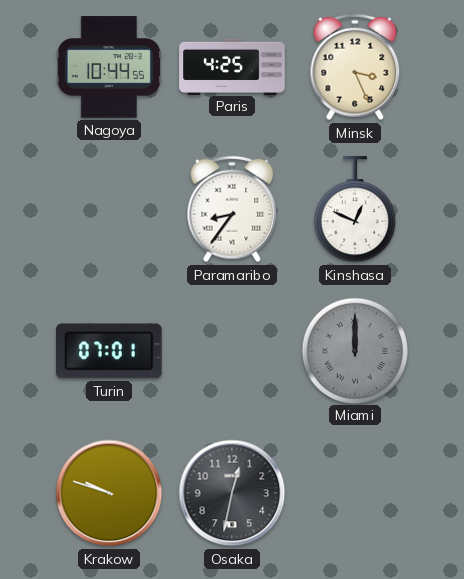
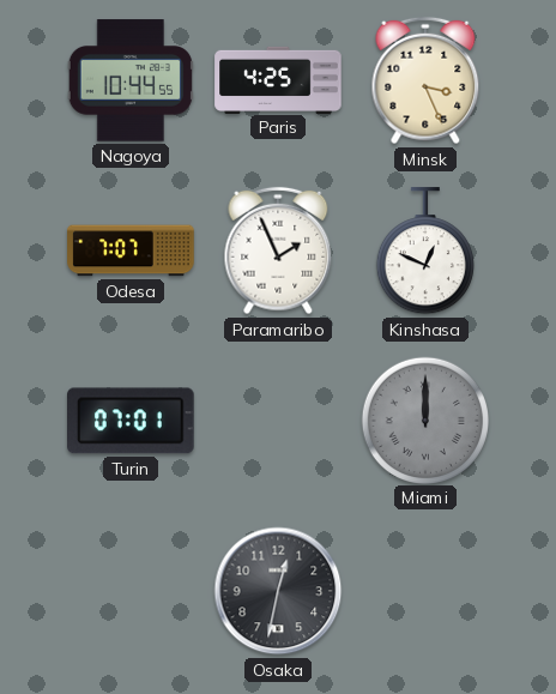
Odesa: none -> 7:07
Paramaribo: 8:36 -> 1:56
Krakow: 9:48 -> none
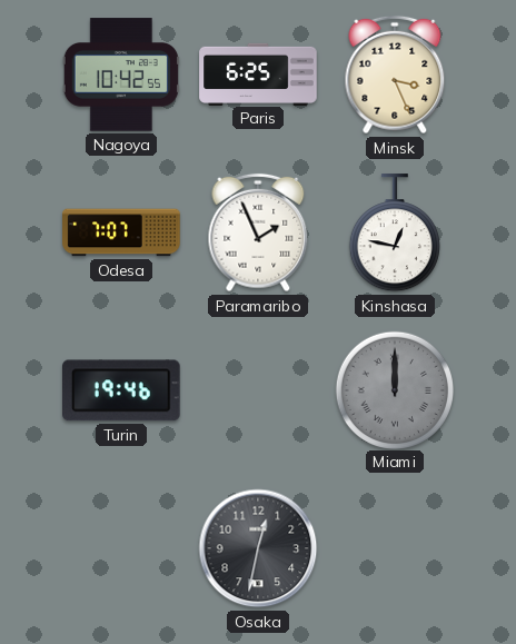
Nagoya: 10:44 -> 10:42
Paris: 4:25 -> 6:25
Kinshasa: 12:49 -> 12:47
Turin: 07:01 -> 19:46
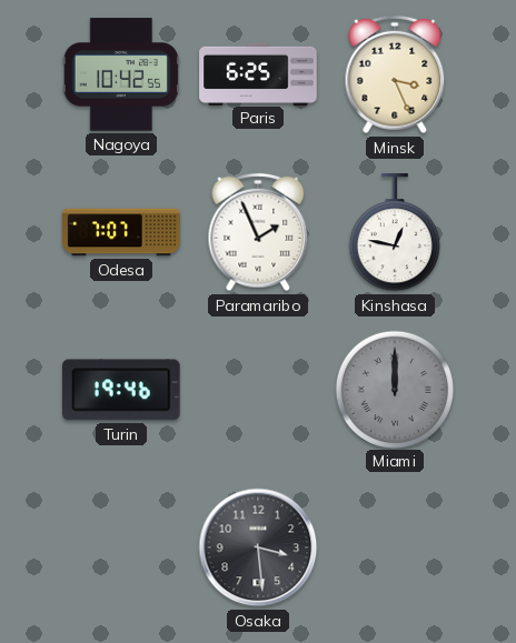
Osaka: 12:32 -> 3:29
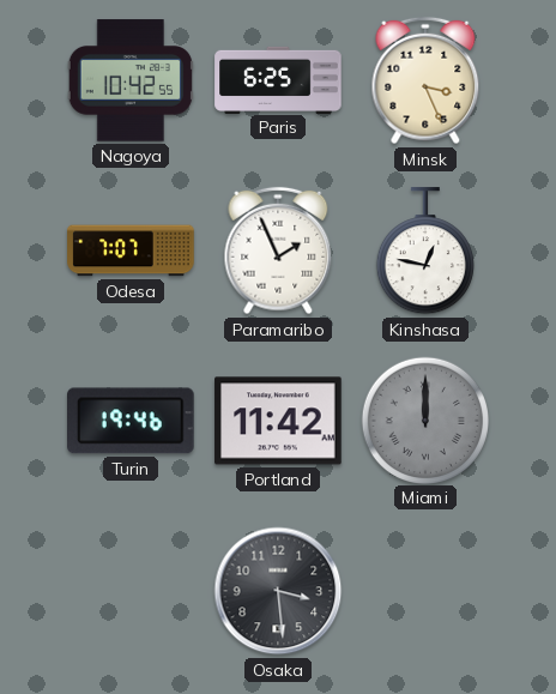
Portland: none -> 11:42
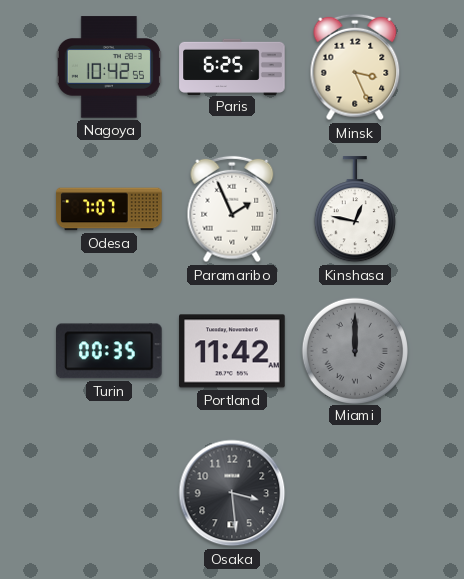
Turin: 19:46 -> 00:35
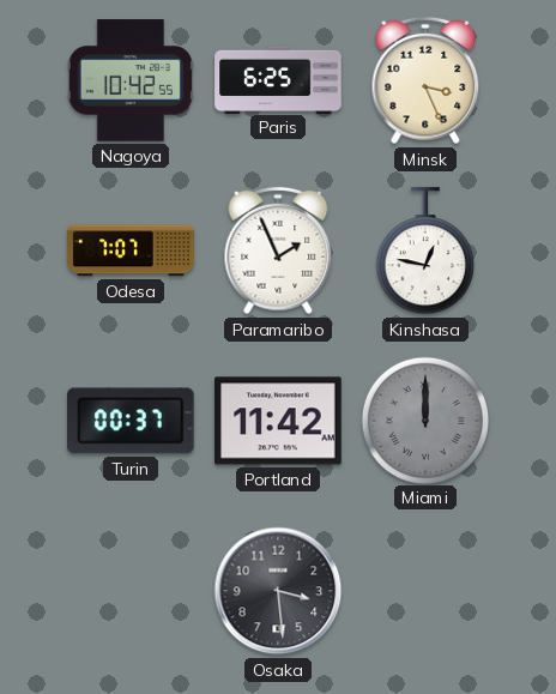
Turin: 00:35 -> 00:37
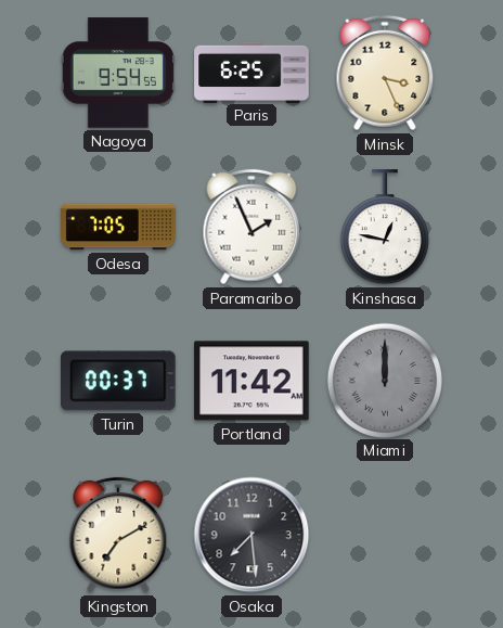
Nagoya: 10:42 -> 9:54
Odesa: 7:07 -> 7:05
Kingston: none -> 7:10
Osaka: 3:29 -> 7:29
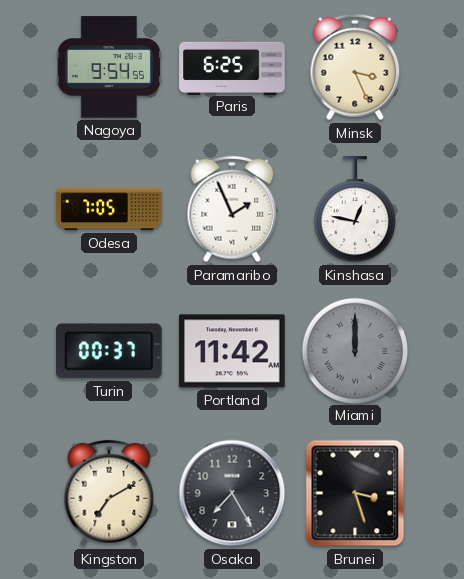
Osaka: 7:29 -> 7:25
Brunei: none -> 3:27
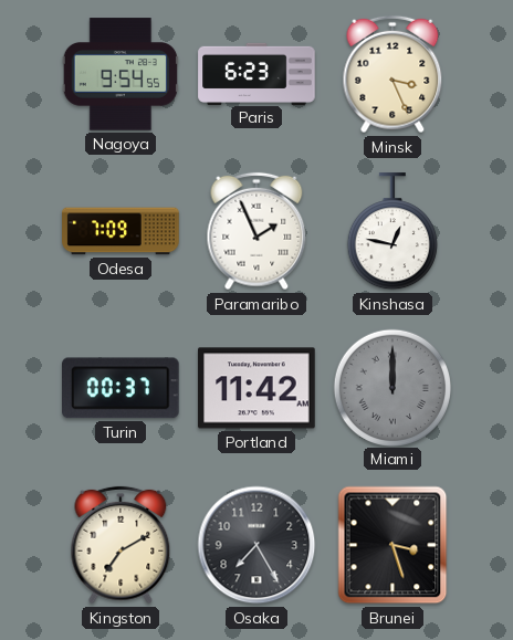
Paris: 6:25 -> 6:23
Odesa: 7:05 -> 7:09
